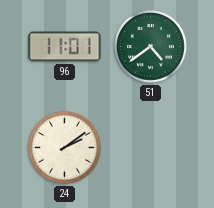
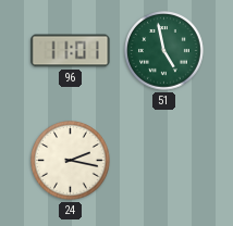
51: 4:39 -> 4:58
24: 2:09 -> 2:17
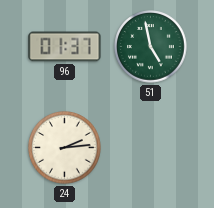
96: 11:01 -> 01:37
24: 2:17 -> 2:14
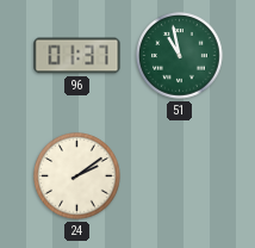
51: 4:58 -> 10:58
24: 2:14 -> 2:09
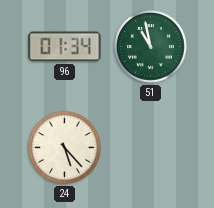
96: 01:37 -> 01:34
24: 2:09 -> 5:23
